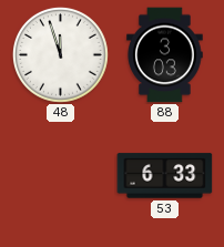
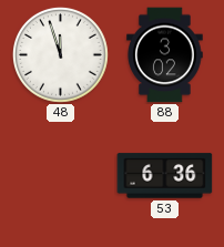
88: 3:03 -> 3:02
53: 6:33 -> 6:36
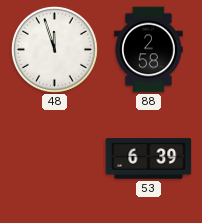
88: 3:02 -> 2:58
53: 6:36 -> 6:39
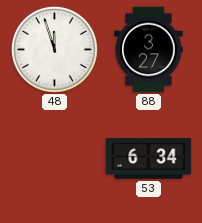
88: 2:58 -> 3:27
53: 6:39 -> 6:34
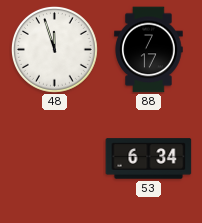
88: 3:27 -> 7:17
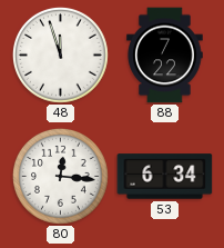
88: 7:17 -> 7:22
80: none -> 12:16
